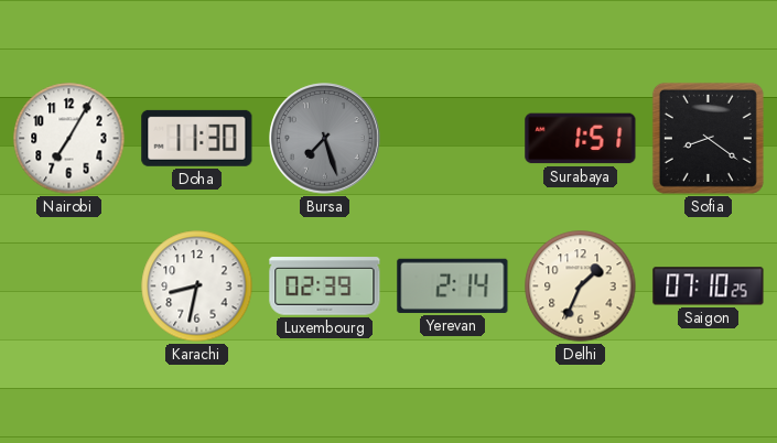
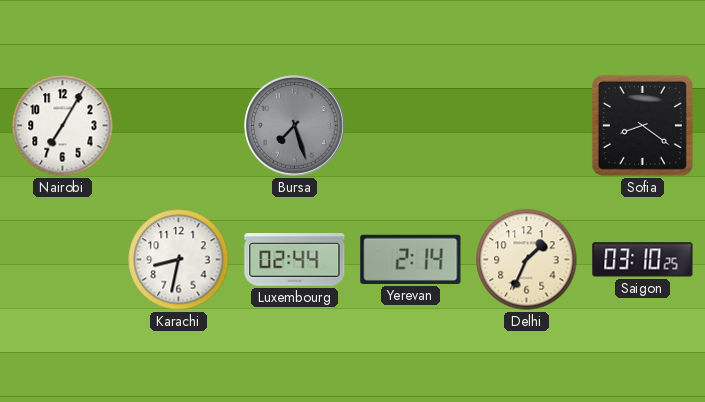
Doha: 11:30 -> none
Surabaya: 1:51 -> none
Luxembourg: 02:39 -> 02:44
Saigon: 07:10 -> 03:10
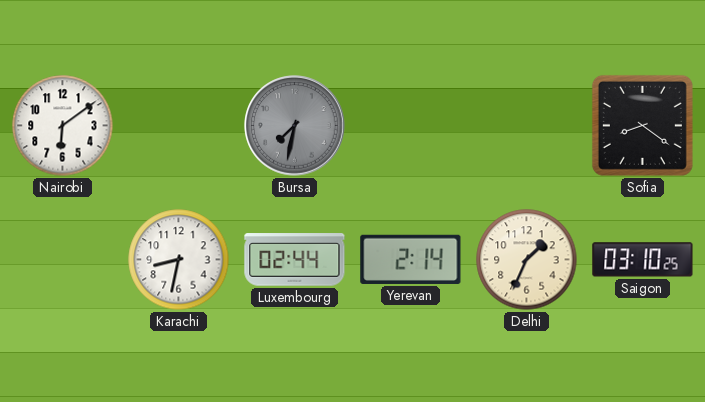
Nairobi: 7:05 -> 6:09
Bursa: 7:27 -> 7:32
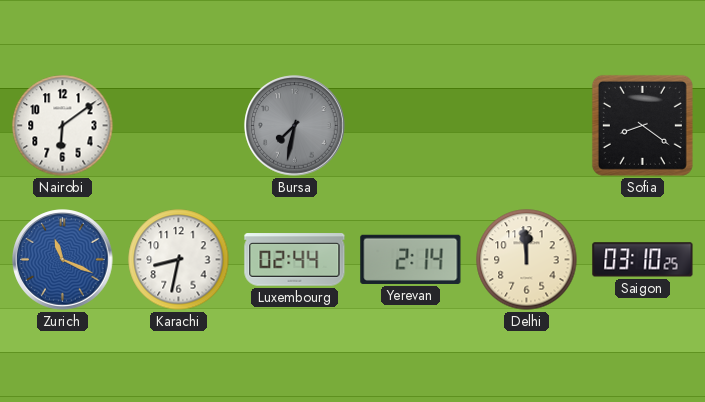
Zurich: none -> 11:19
Delhi: 1:34 -> 11:59
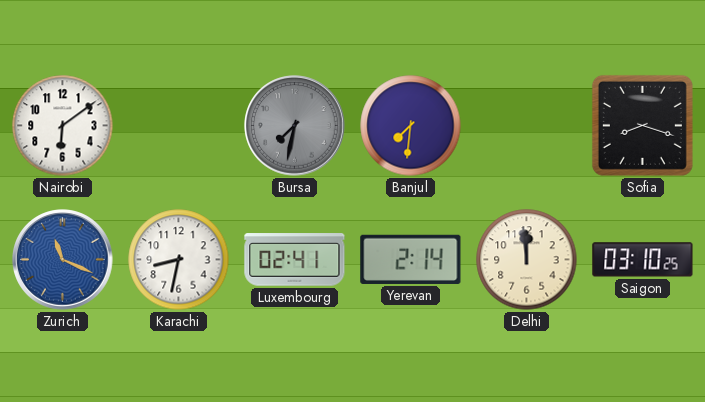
Banjul: none -> 7:31
Sofia: 8:21 -> 8:18
Luxembourg: 02:44 -> 02:41
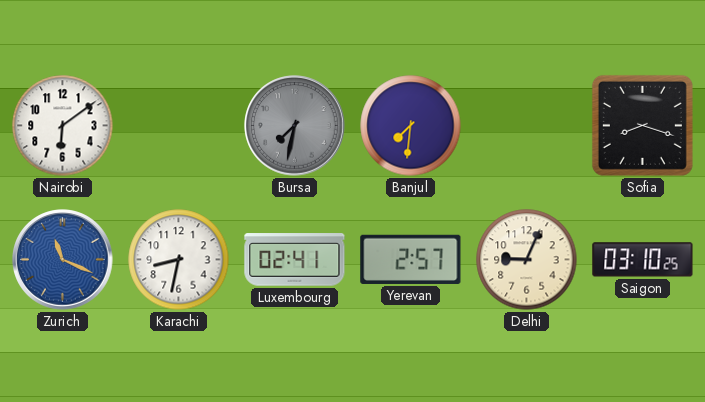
Yerevan: 2:14 -> 2:57
Delhi: 11:59 -> 9:04
